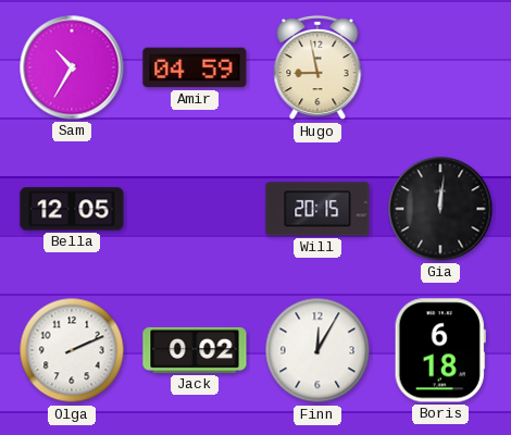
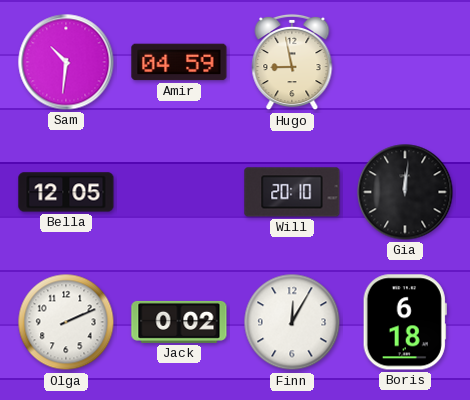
Sam: 10:35 -> 10:31
Will: 20:15 -> 20:10
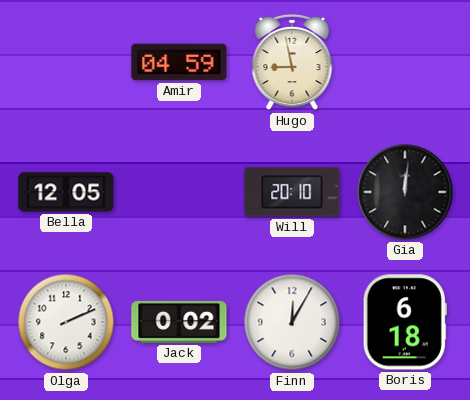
Sam: 10:31 -> none
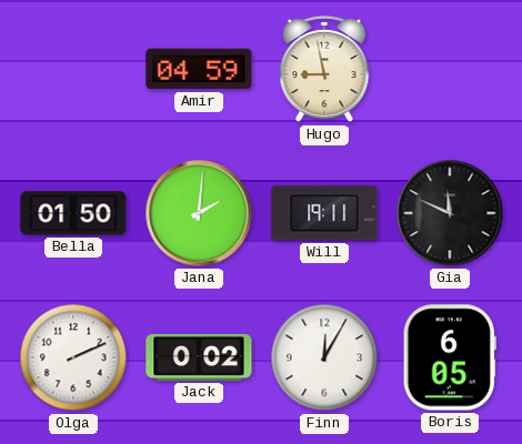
Bella: 12:05 -> 01:50
Jana: none -> 2:01
Will: 20:10 -> 19:11
Gia: 12:01 -> 11:49
Boris: 6:18 -> 6:05
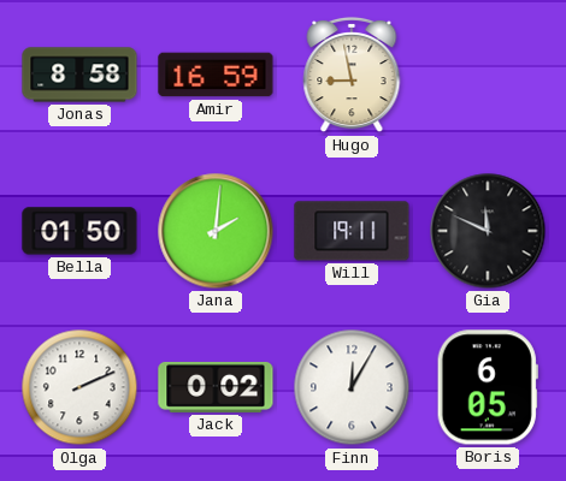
Jonas: none -> 8:58
Amir: 04:59 -> 16:59
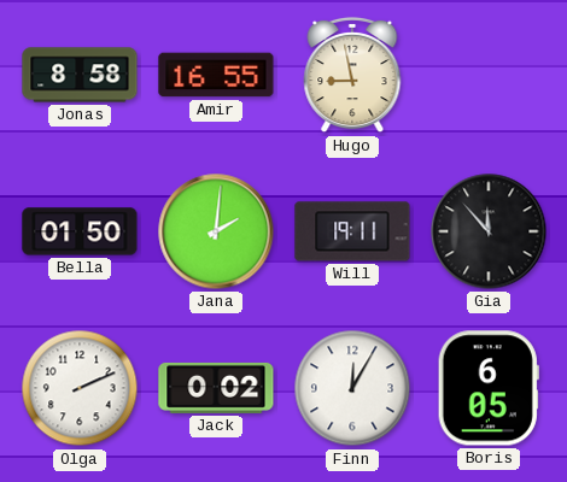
Amir: 16:59 -> 16:55
Gia: 11:49 -> 11:53
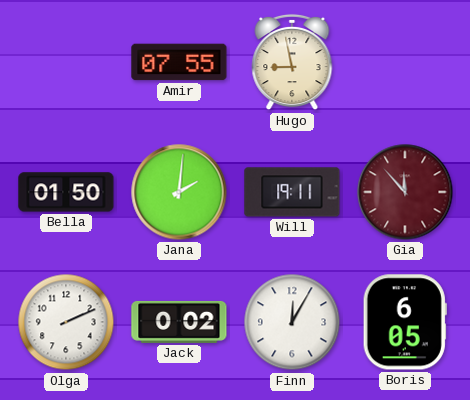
Jonas: 8:58 -> none
Amir: 16:55 -> 07:55
Gia dial: black -> burgundy
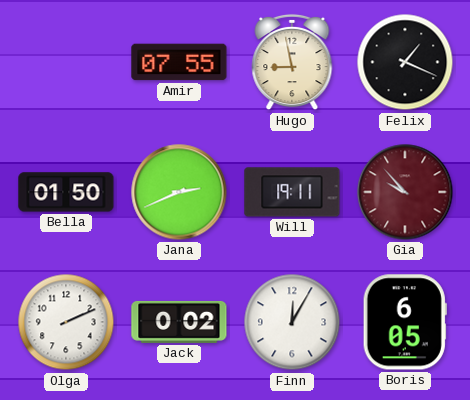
Felix: none -> 1:19
Jana: 2:01 -> 2:41
Gia: 11:53 -> 9:53
